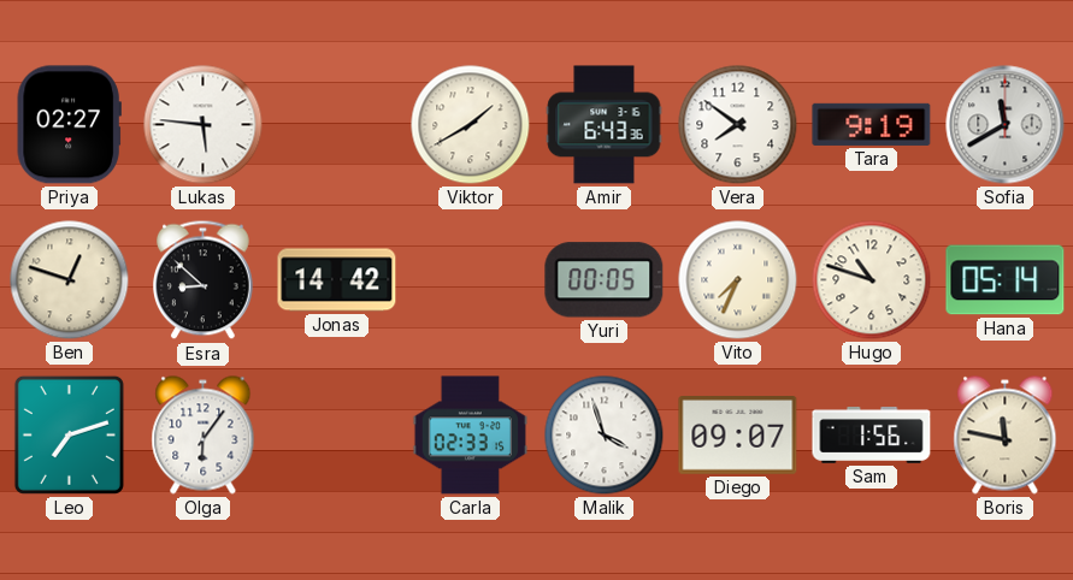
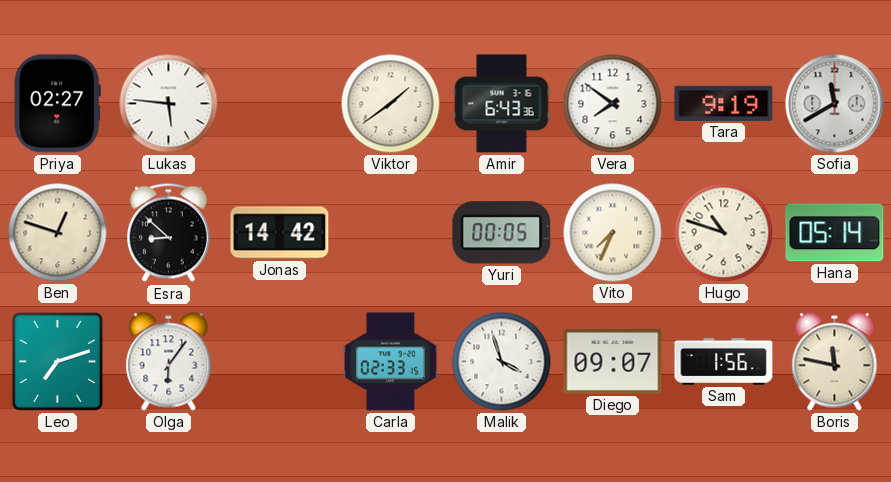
Viktor: 1:40 -> 1:39
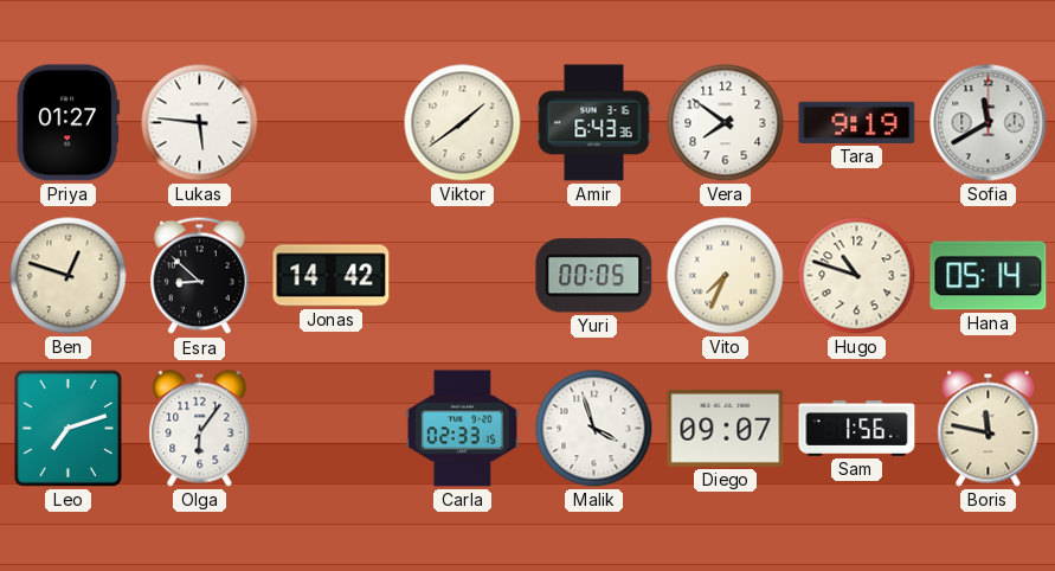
Priya: 02:27 -> 01:27
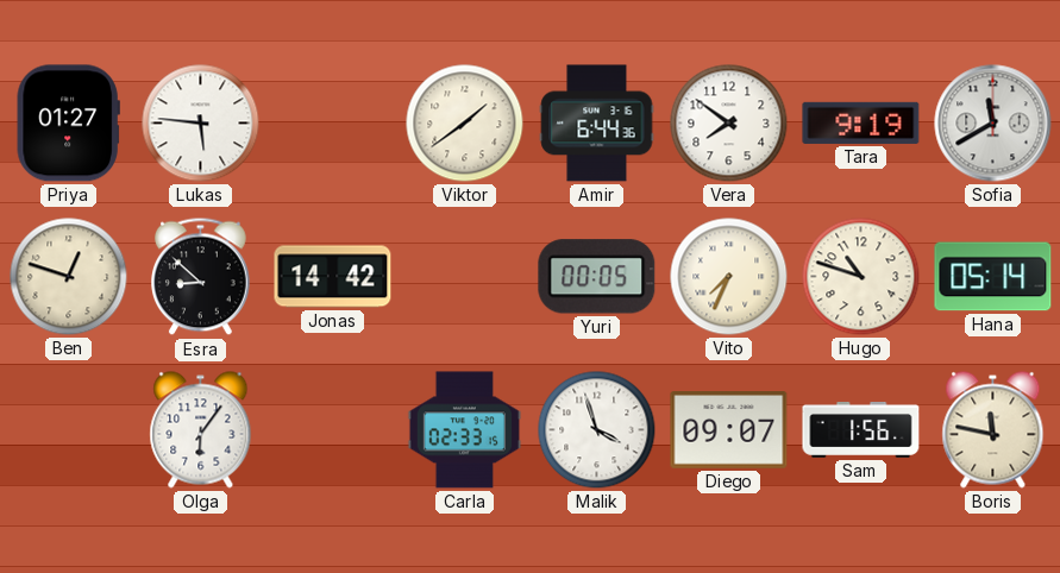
Amir: 6:43 -> 6:44
Leo: 7:12 -> none
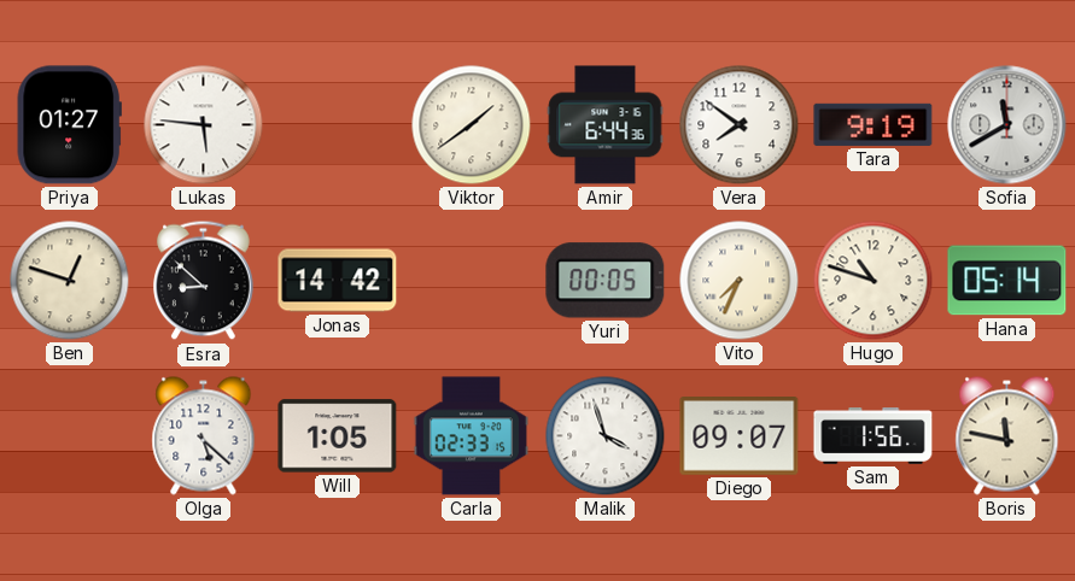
Olga: 6:06 -> 5:22
Will: none -> 1:05
